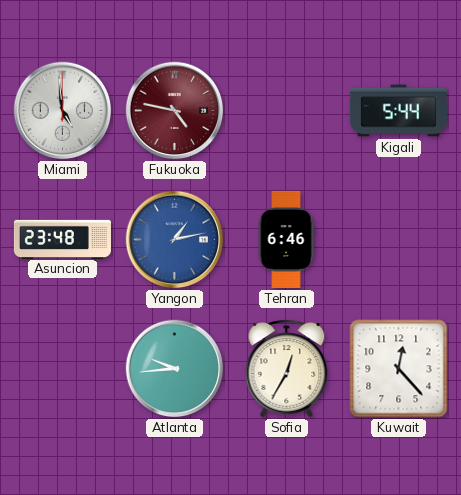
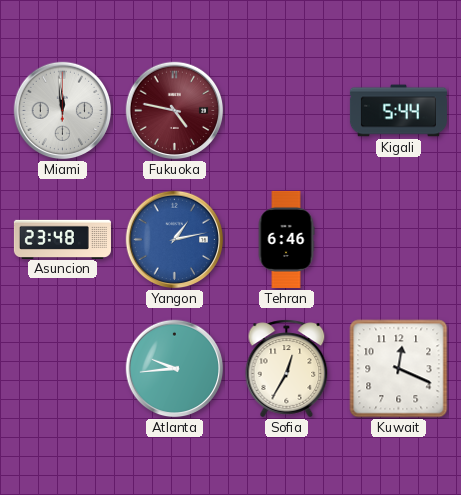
Miami: 4:59 -> 11:59
Kuwait: 12:23 -> 12:19
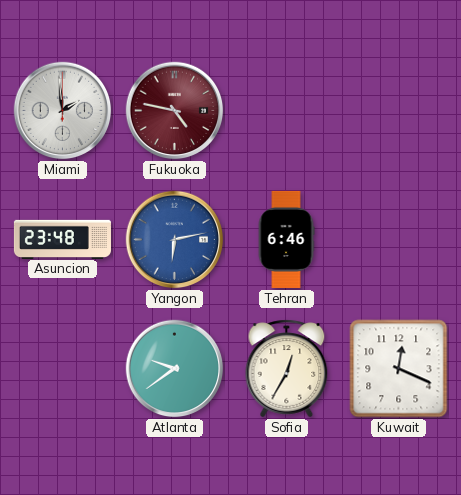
Miami: 11:59 -> 1:59
Kigali: 5:44 -> none
Yangon: 1:13 -> 6:13
Atlanta: 9:44 -> 9:39
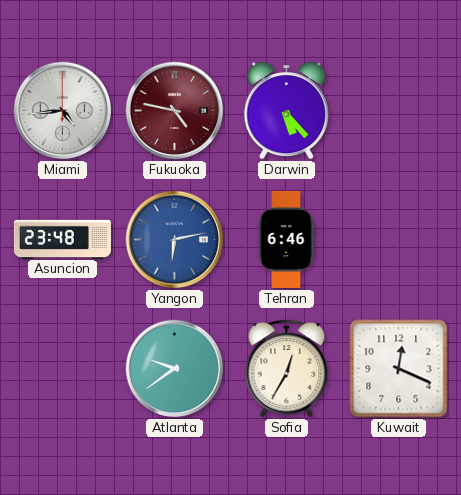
Miami: 1:59 -> 4:44
Darwin: none -> 5:23
